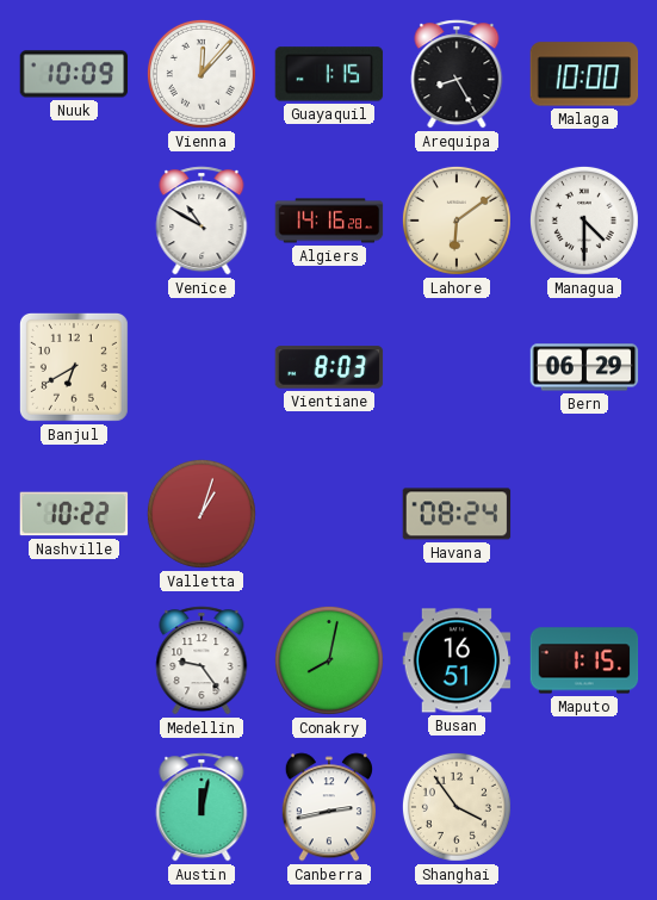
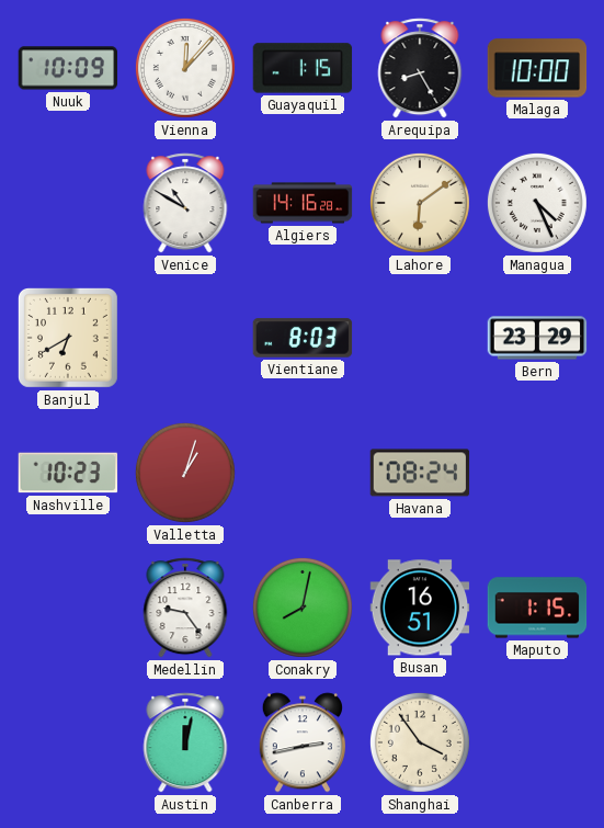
Managua: 4:30 -> 4:26
Bern: 06:29 -> 23:29
Nashville: 10:22 -> 10:23
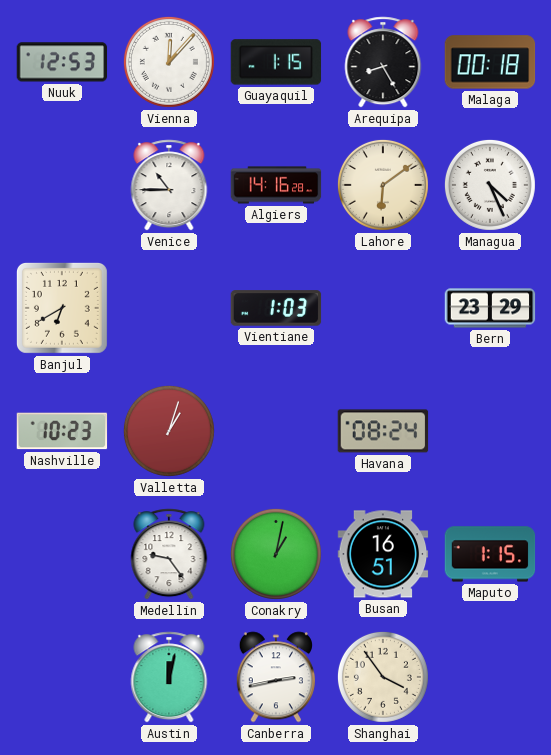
Nuuk: 10:09 -> 12:53
Malaga: 10:00 -> 00:18
Venice: 10:50 -> 10:45
Vientiane: 8:03 -> 1:03
Conakry: 8:02 -> 1:02
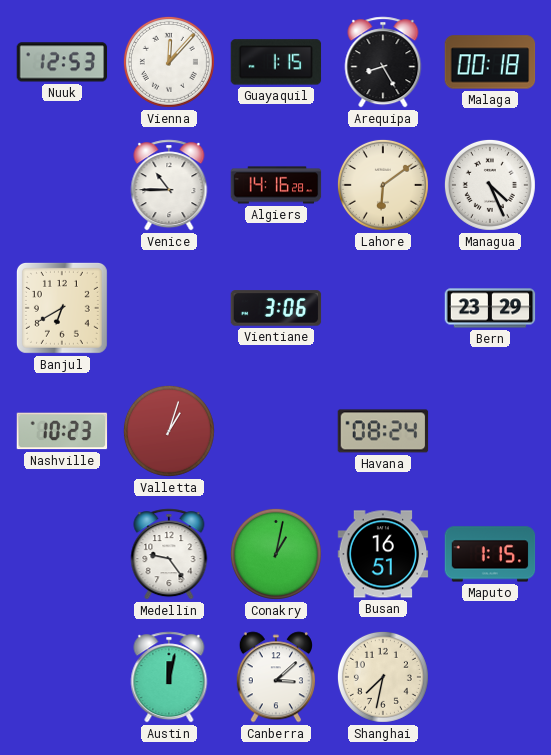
Vientiane: 1:03 -> 3:06
Canberra: 2:43 -> 3:08
Shanghai: 3:54 -> 7:32
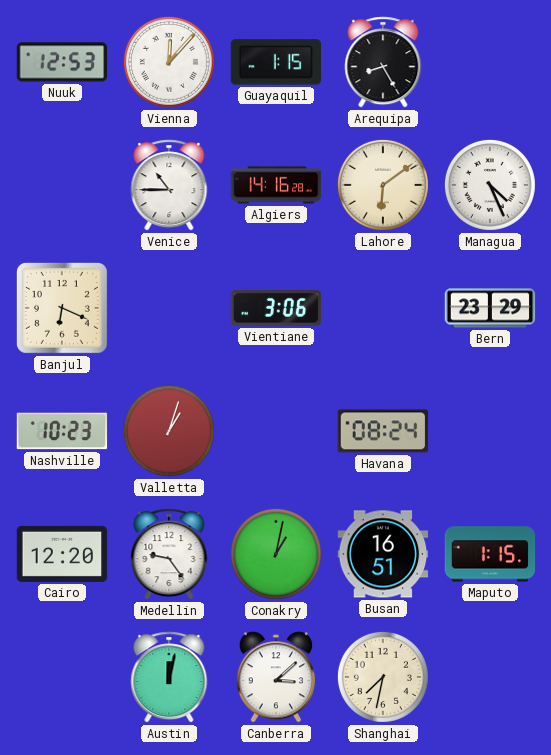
Malaga: 00:18 -> none
Banjul: 6:40 -> 6:19
Cairo: none -> 12:20
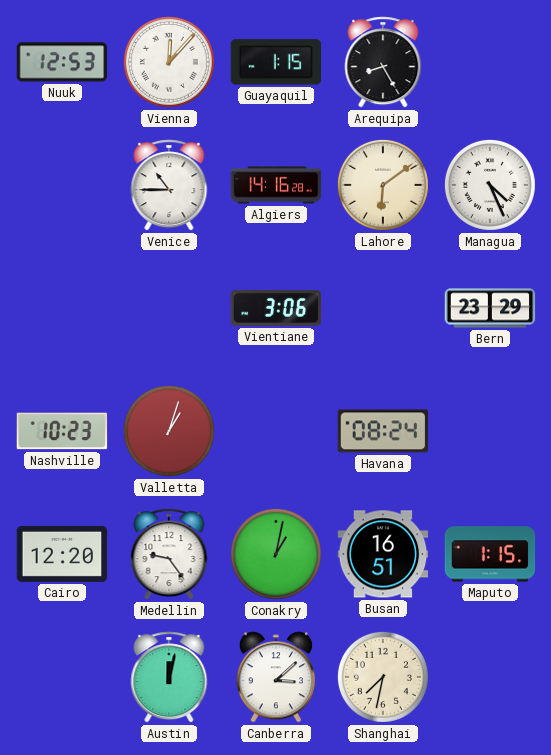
Banjul: 6:19 -> none
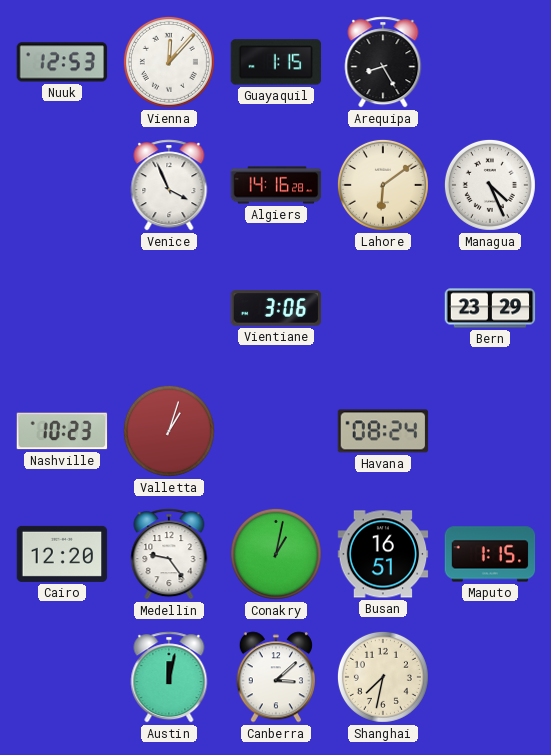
Venice: 10:45 -> 3:56
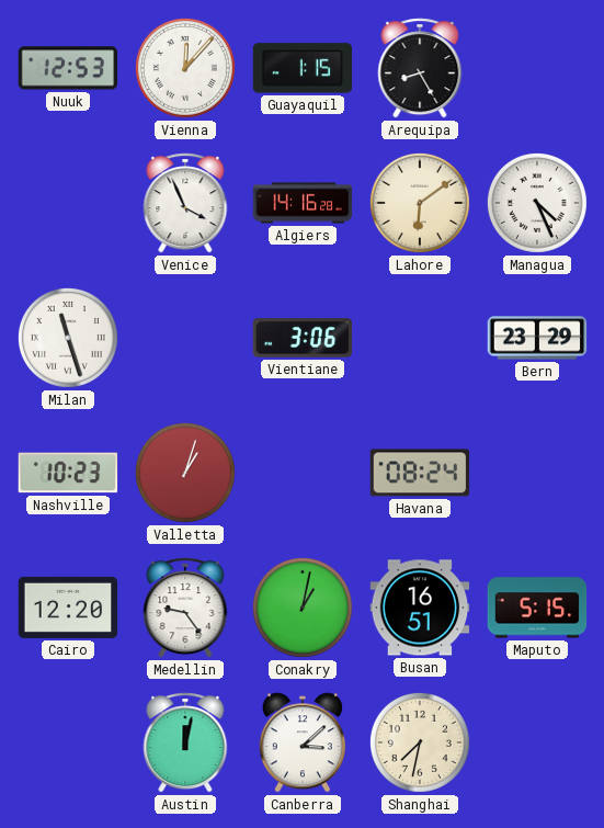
Milan: none -> 11:27
Maputo: 1:15 -> 5:15
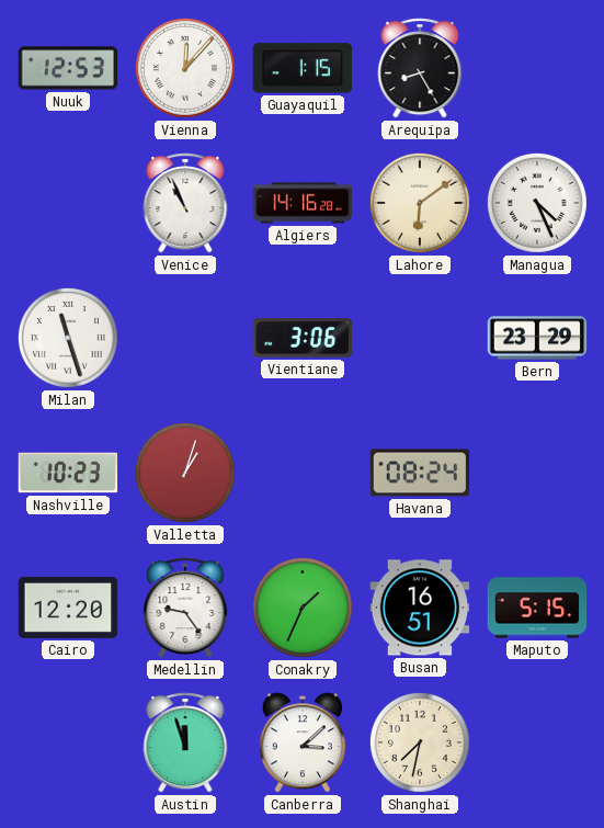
Venice: 3:56 -> 10:56
Conakry: 1:02 -> 1:34
Austin: 12:02 -> 11:57
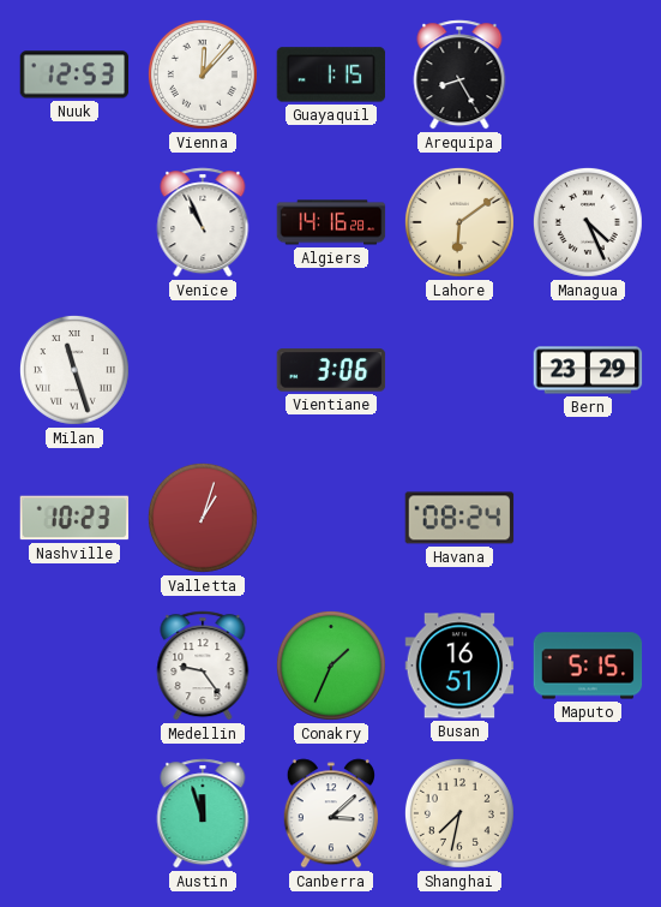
Cairo: 12:20 -> none
